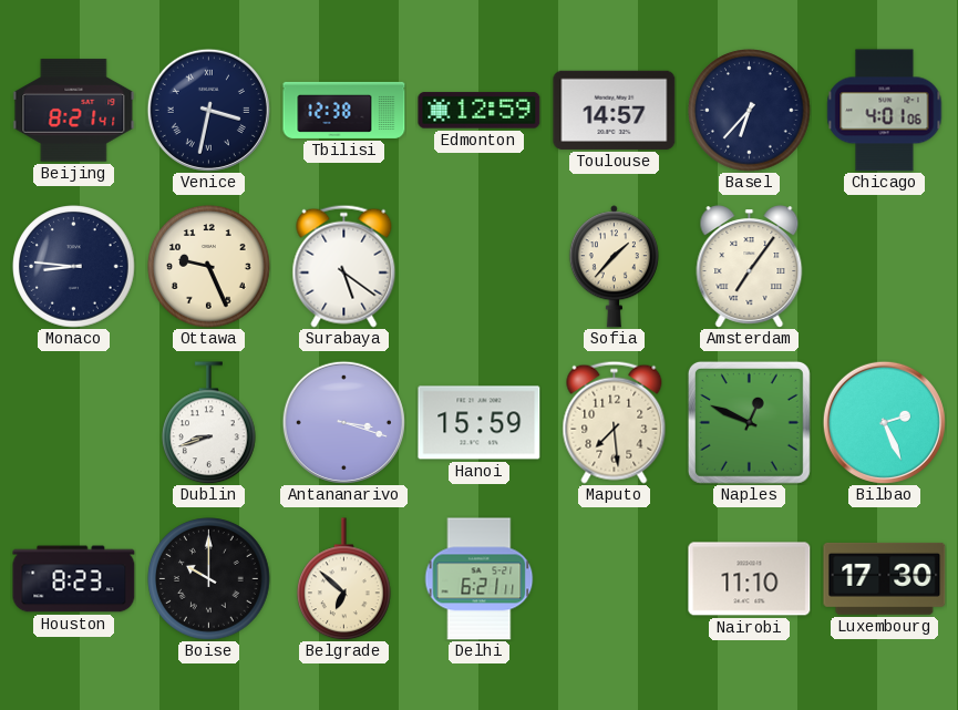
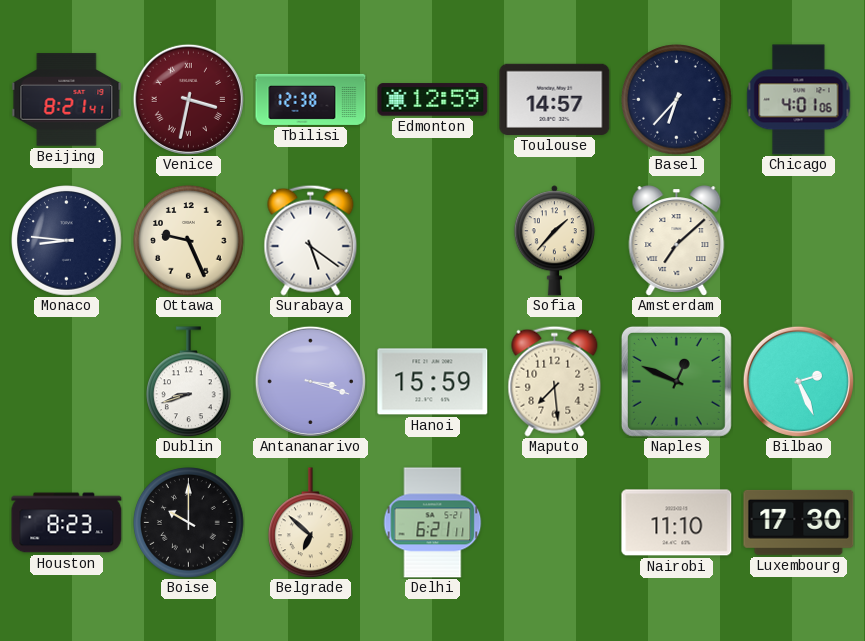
Venice dial: navy -> burgundy
Amsterdam: 7:06 -> 7:08
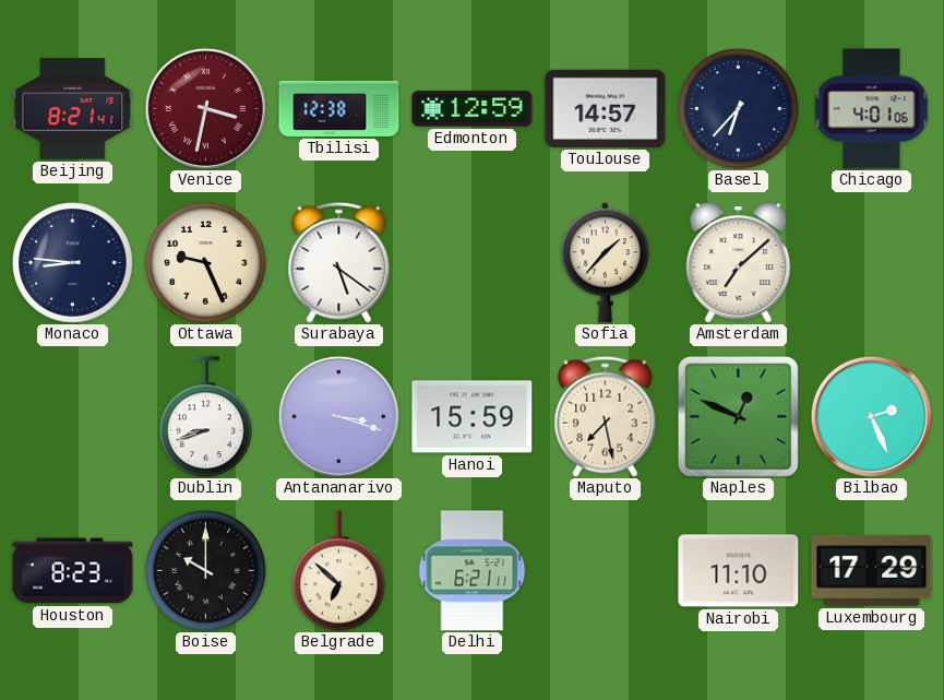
Maputo: 7:29 -> 7:28
Luxembourg: 17:30 -> 17:29
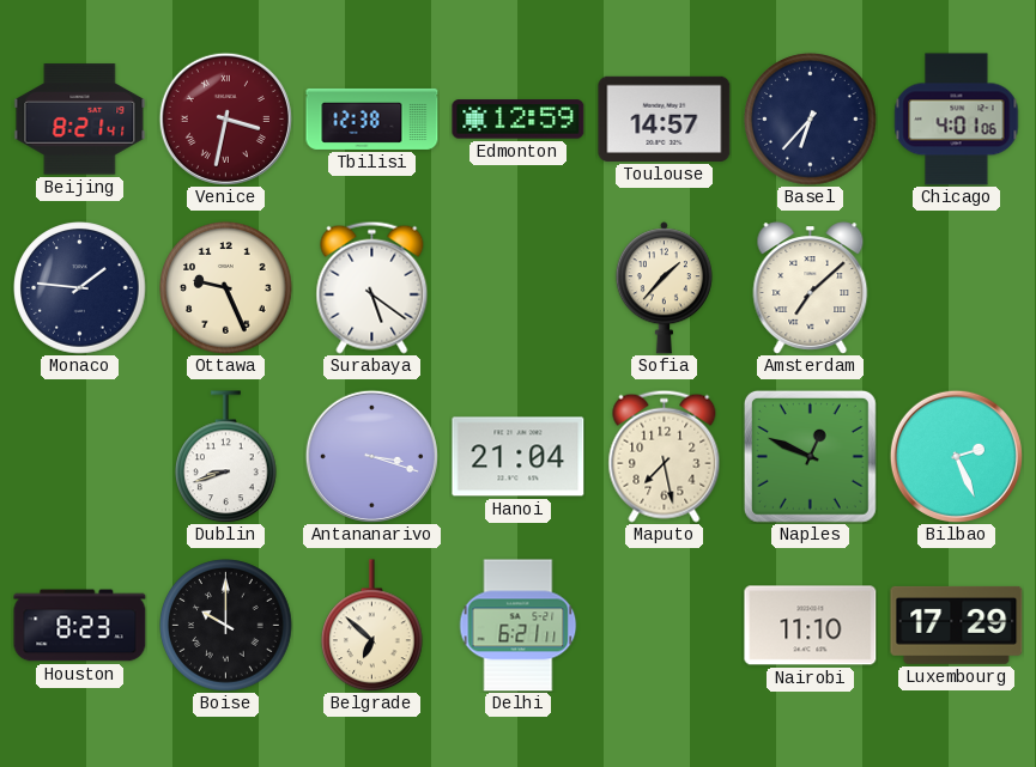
Monaco: 8:46 -> 1:46
Hanoi: 15:59 -> 21:04
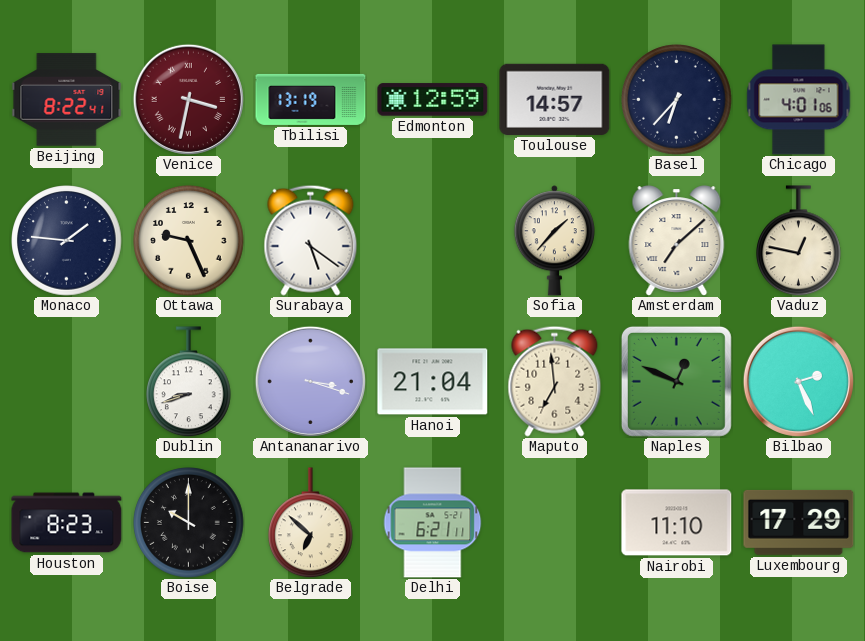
Beijing: 8:21 -> 8:22
Tbilisi: 12:38 -> 13:19
Vaduz: none -> 12:47
Maputo: 7:28 -> 6:59
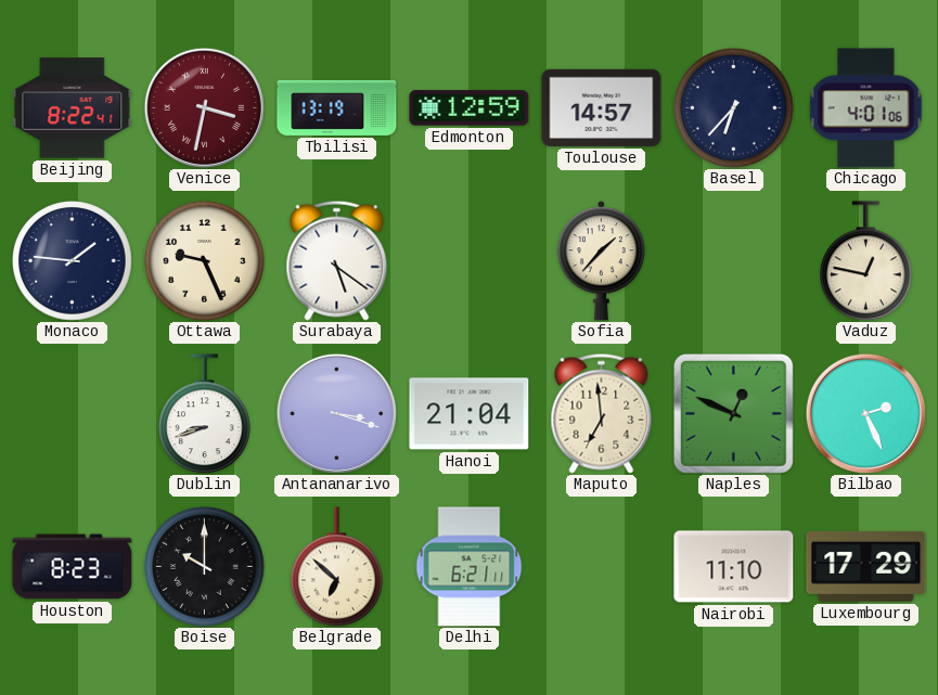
Amsterdam: 7:08 -> none
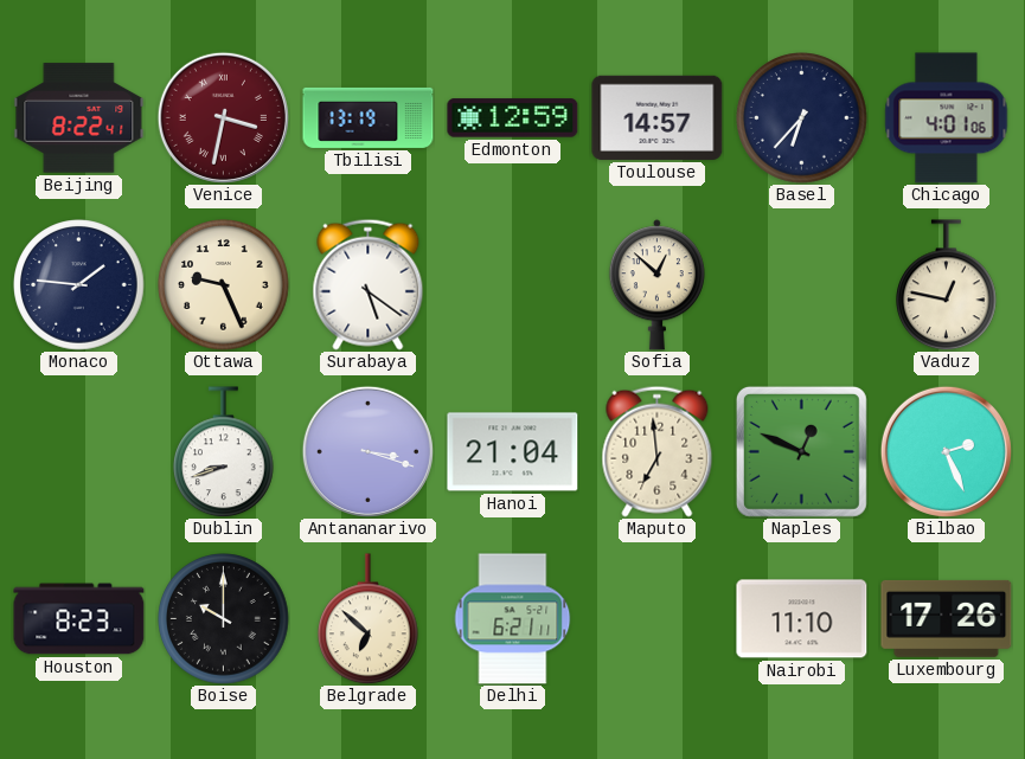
Sofia: 1:37 -> 12:52
Luxembourg: 17:29 -> 17:26
